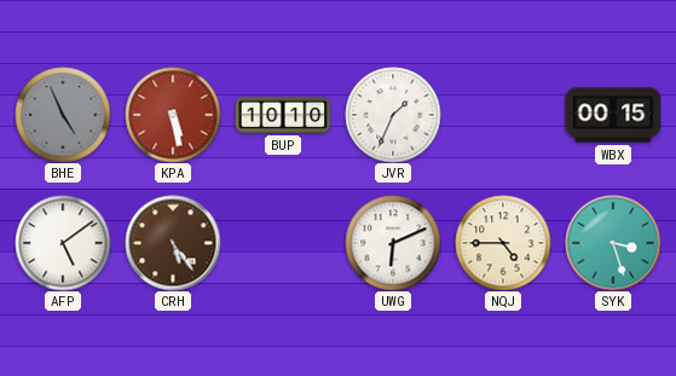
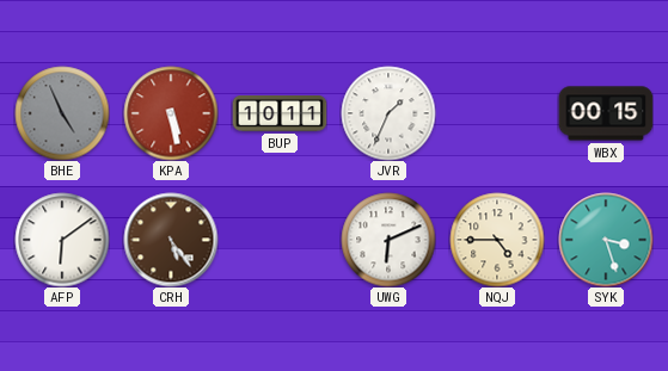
BUP: 10:10 -> 10:11
AFP: 5:09 -> 6:09
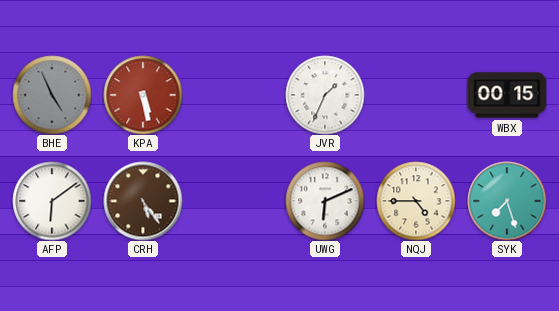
BUP: 10:11 -> none
SYK: 3:27 -> 7:27
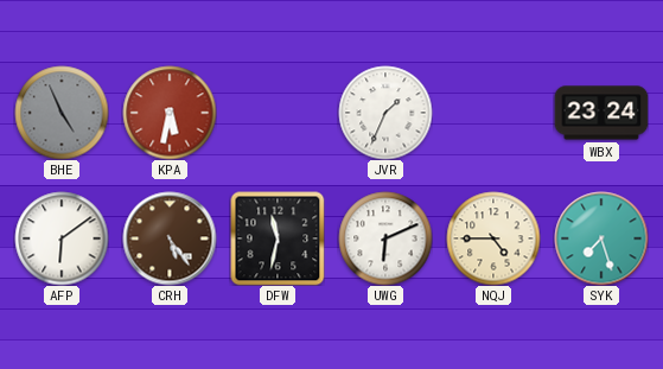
KPA: 5:28 -> 5:32
WBX: 00:15 -> 23:24
DFW: none -> 11:32
